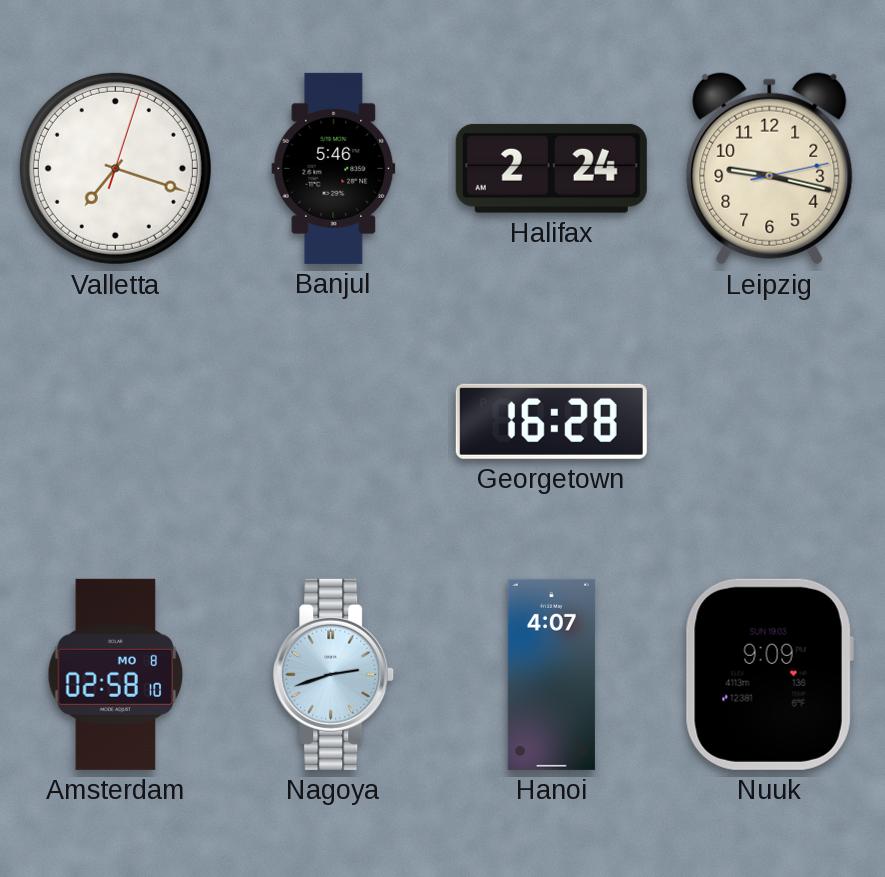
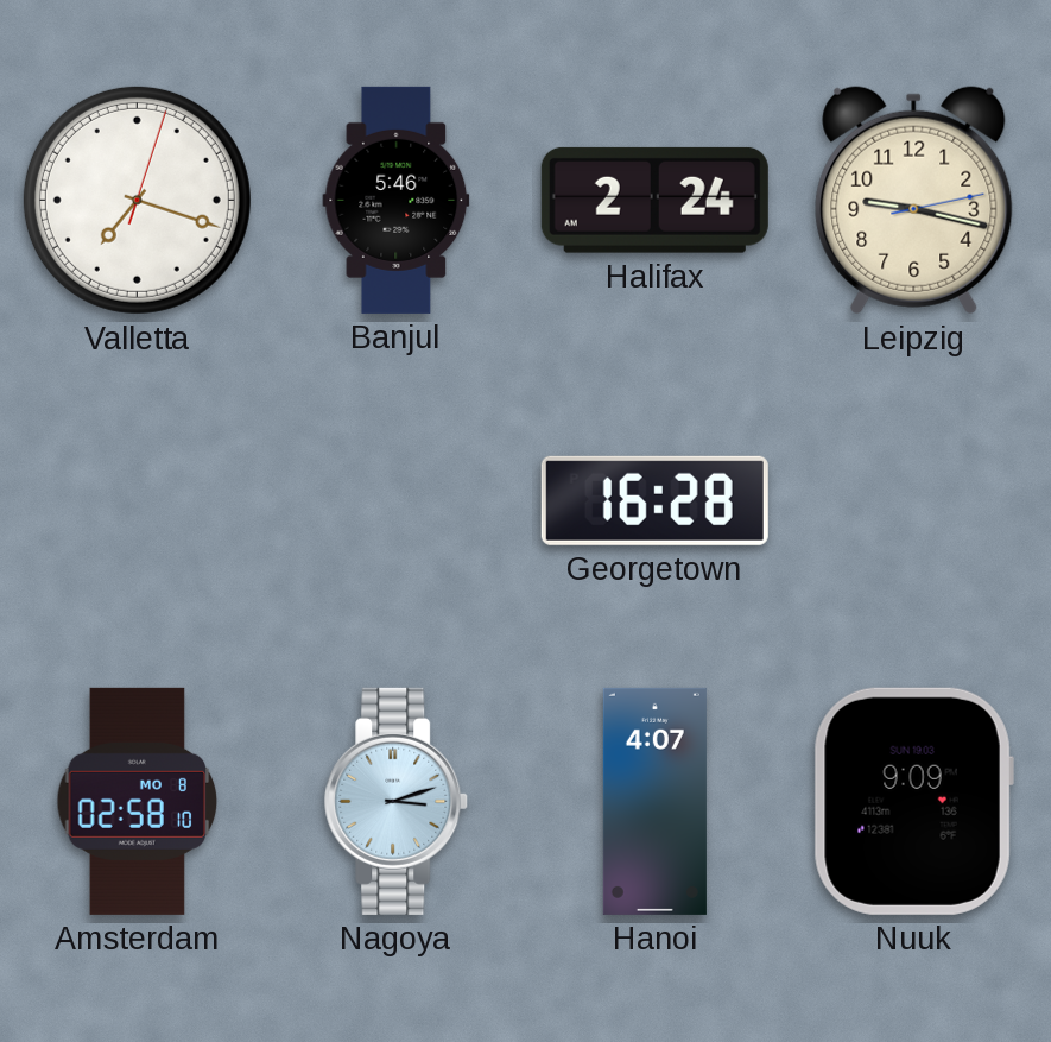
Nagoya: 2:42 -> 3:12
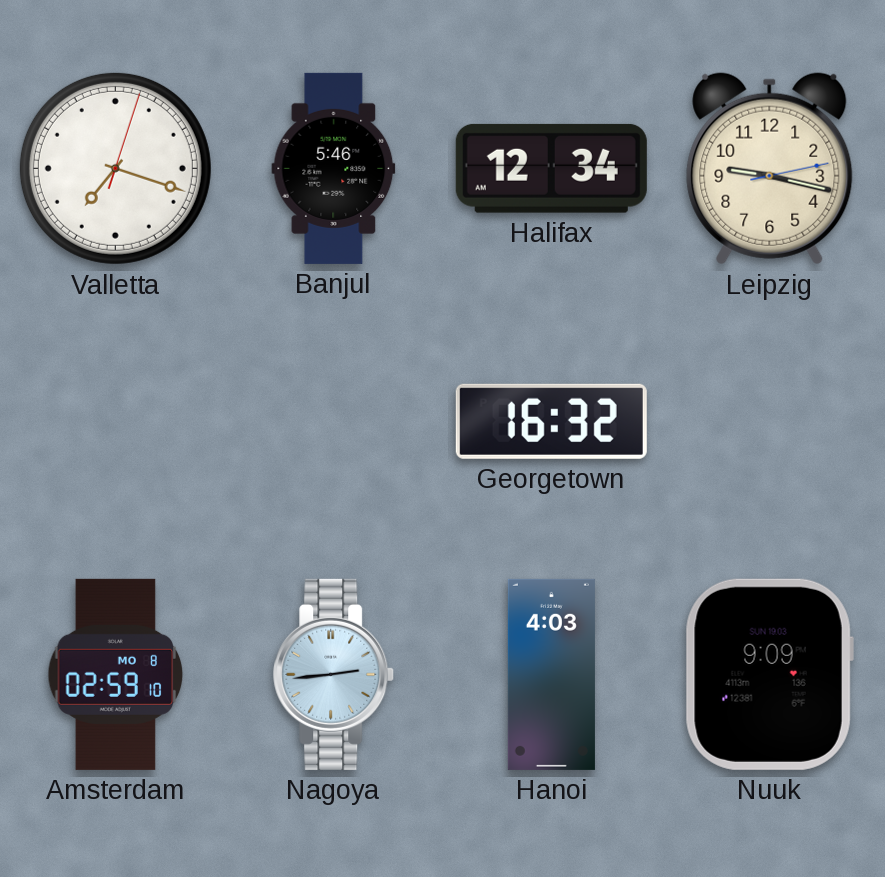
Halifax: 2:24 -> 12:34
Georgetown: 16:28 -> 16:32
Amsterdam: 02:58 -> 02:59
Nagoya: 3:12 -> 2:44
Hanoi: 4:07 -> 4:03
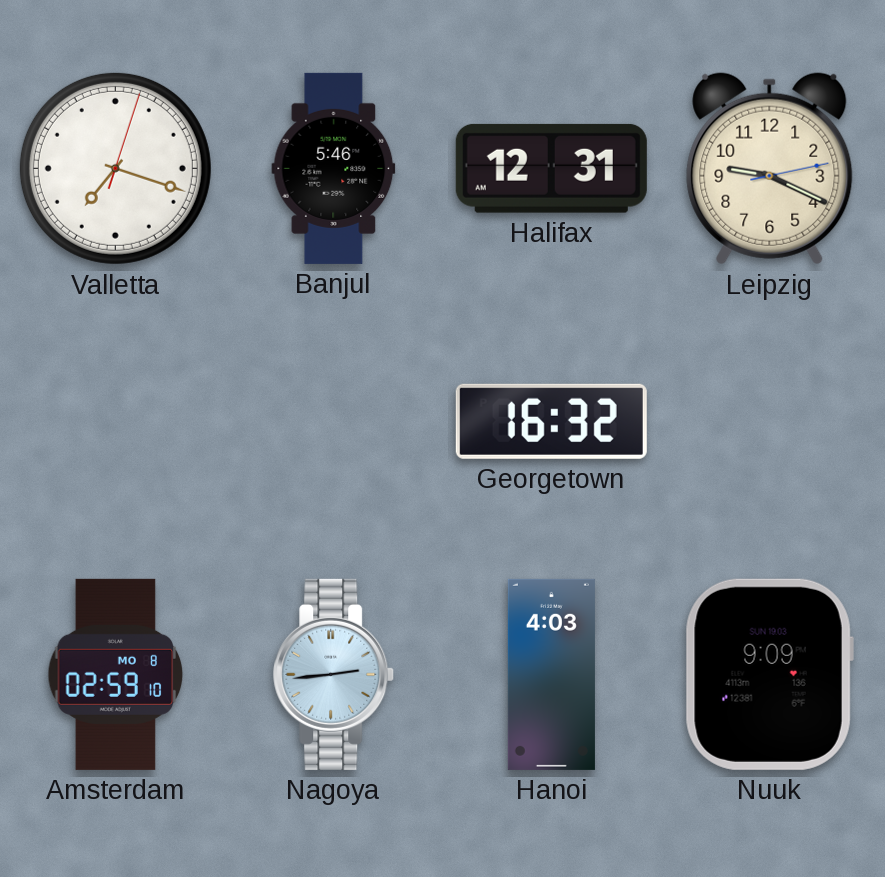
Halifax: 12:34 -> 12:31
Leipzig: 9:17 -> 9:19
